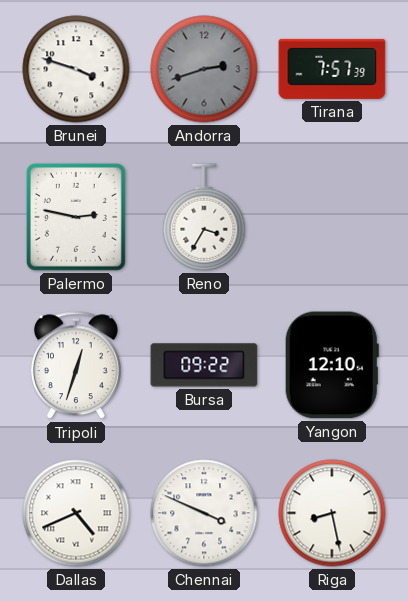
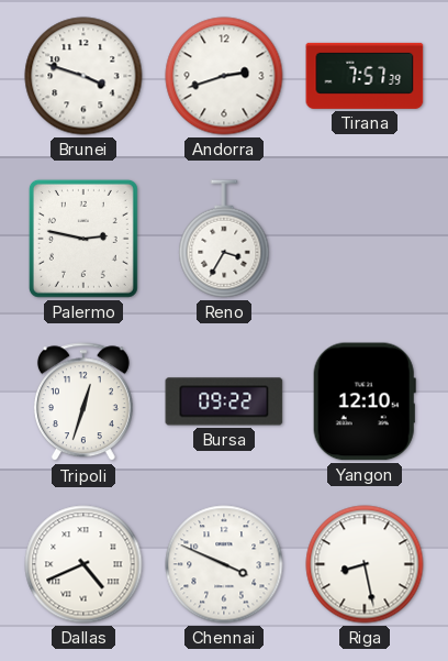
Andorra dial: grey -> white
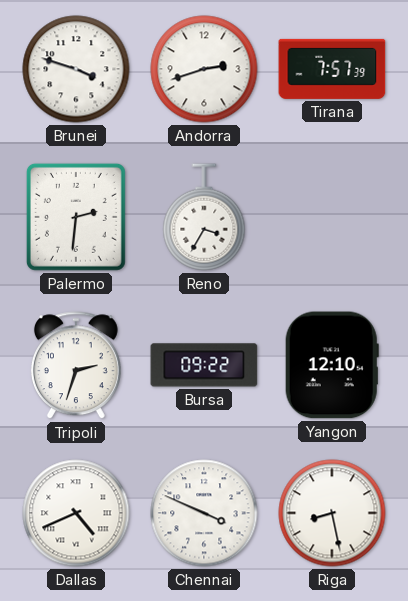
Palermo: 2:47 -> 2:31
Tripoli: 12:33 -> 2:33
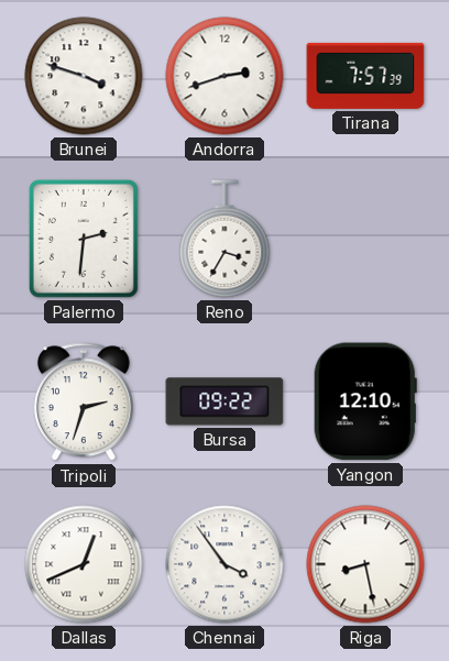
Dallas: 4:41 -> 12:41
Chennai: 3:49 -> 3:54
